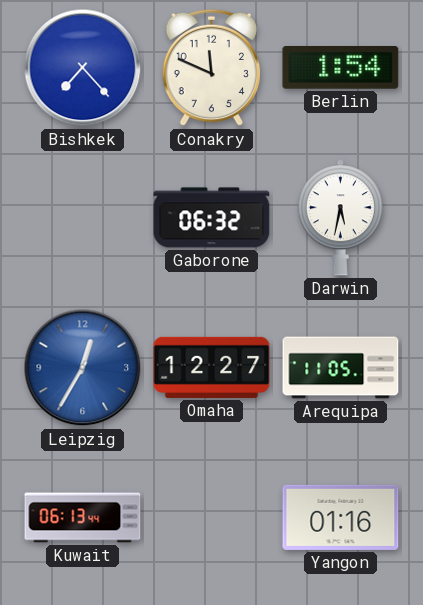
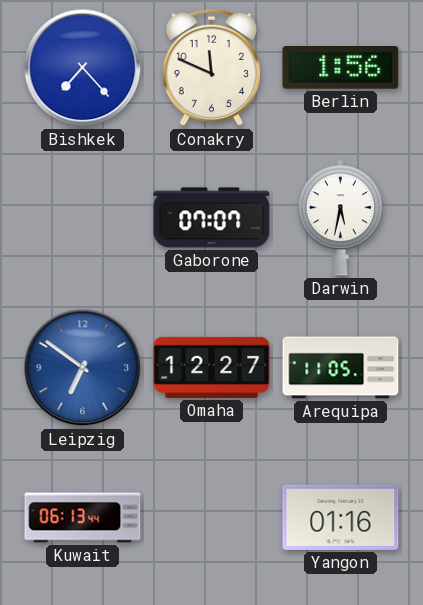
Berlin: 1:54 -> 1:56
Gaborone: 06:32 -> 07:07
Leipzig: 12:35 -> 6:51
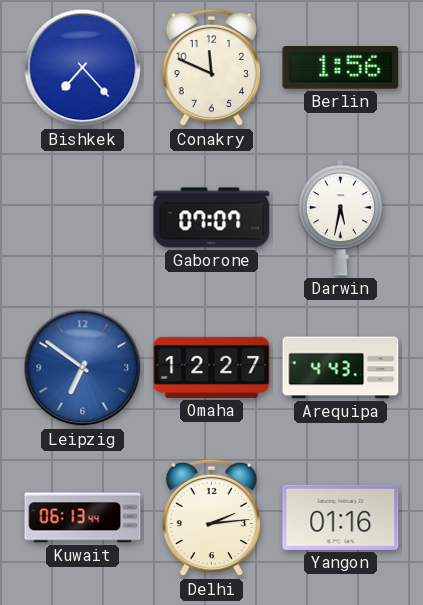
Arequipa: 11:05 -> 4:43
Delhi: none -> 2:14
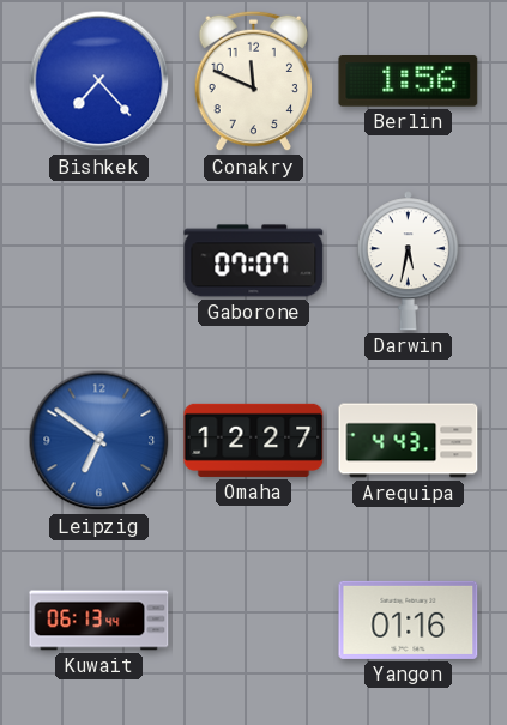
Delhi: 2:14 -> none
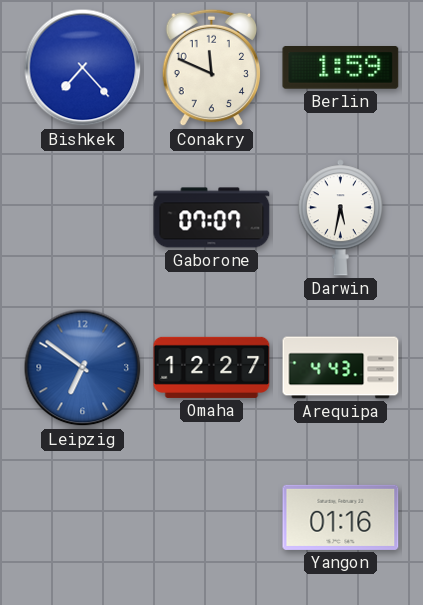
Berlin: 1:56 -> 1:59
Kuwait: 06:13 -> none
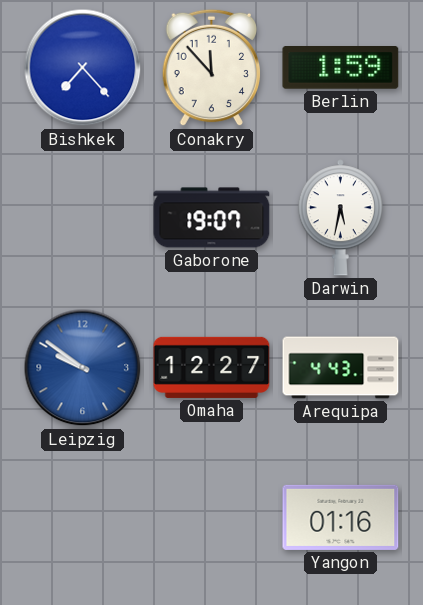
Conakry: 11:49 -> 11:53
Gaborone: 07:07 -> 19:07
Leipzig: 6:51 -> 9:51
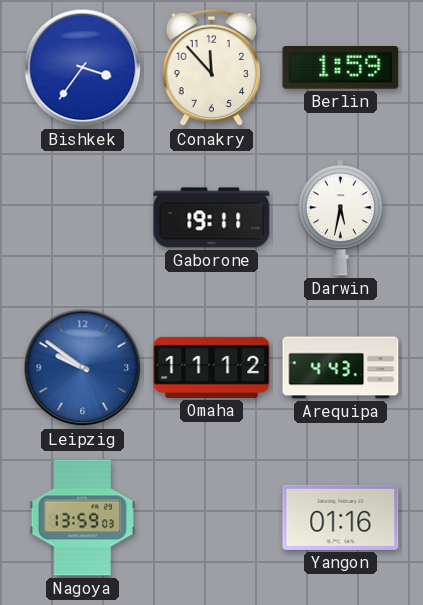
Bishkek: 7:23 -> 3:36
Gaborone: 19:07 -> 19:11
Omaha: 12:27 -> 11:12
Nagoya: none -> 13:59
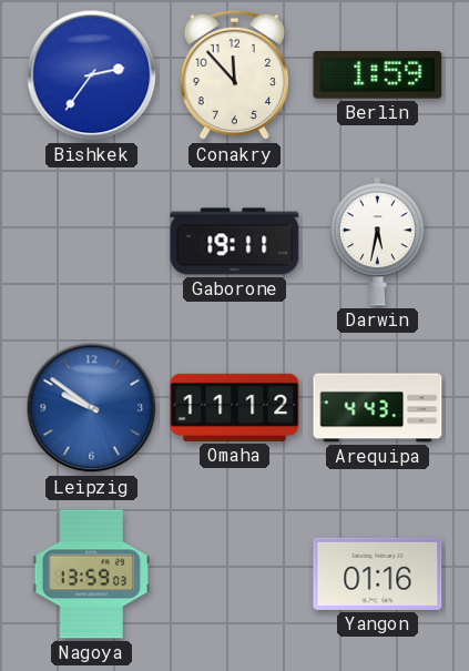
Bishkek: 3:36 -> 2:36
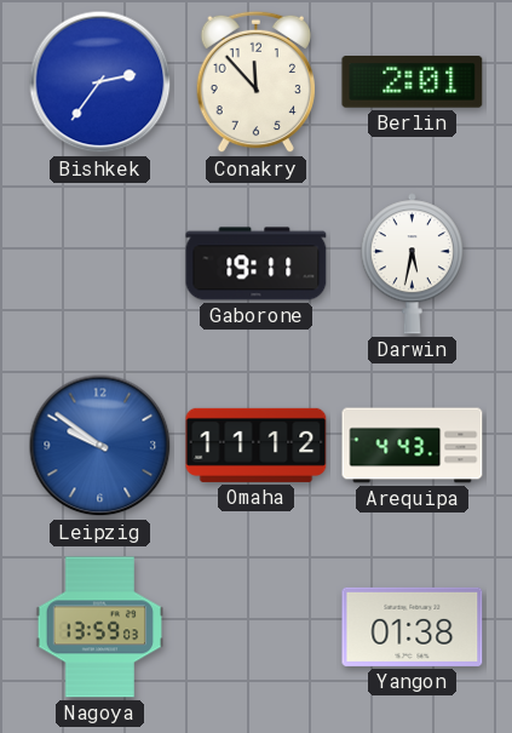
Berlin: 1:59 -> 2:01
Yangon: 01:16 -> 01:38
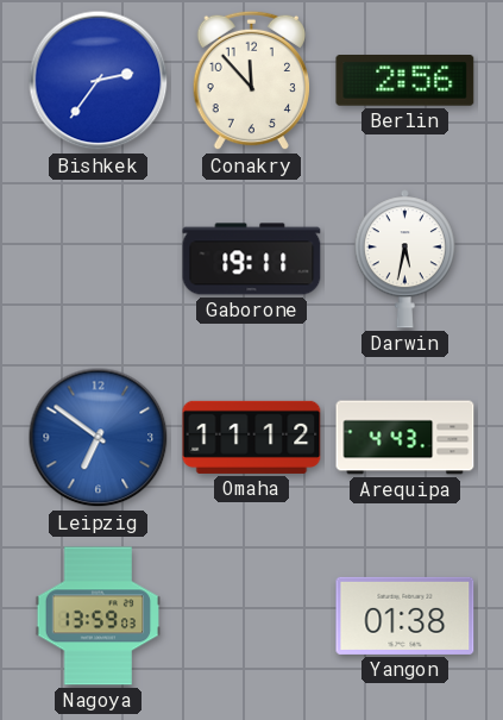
Berlin: 2:01 -> 2:56
Leipzig: 9:51 -> 6:51
